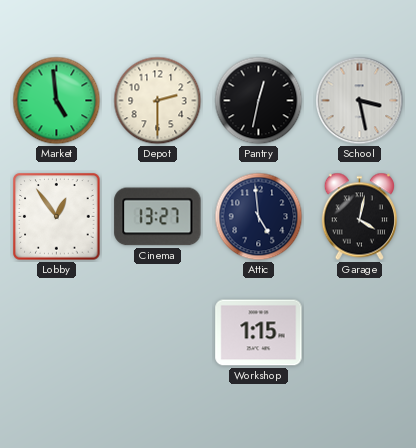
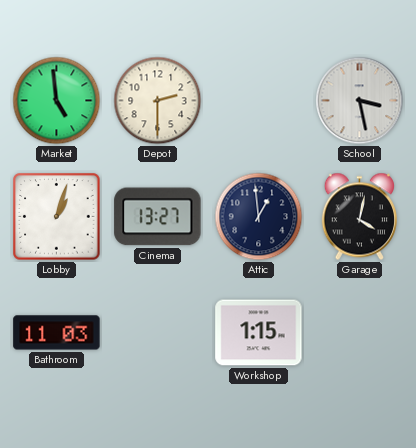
Pantry: 12:32 -> none
Lobby: 12:54 -> 1:03
Attic: 4:59 -> 12:59
Bathroom: none -> 11:03
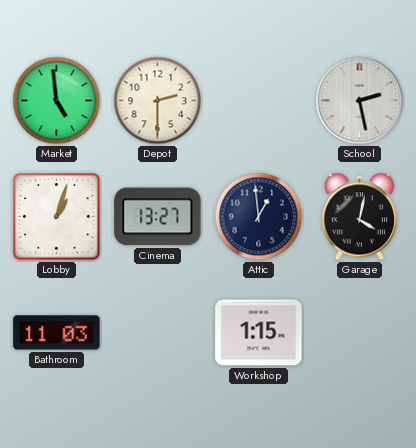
School: 3:28 -> 2:28
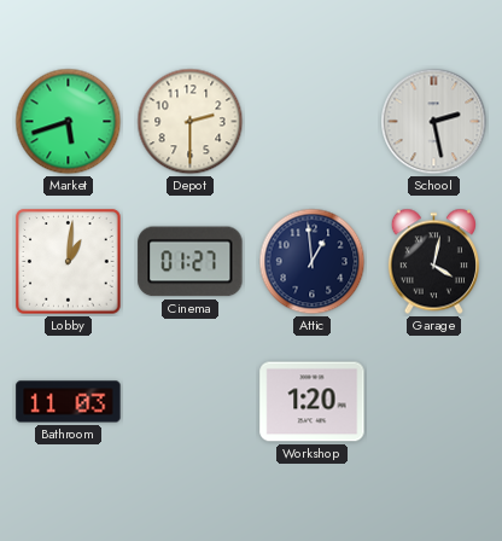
Market: 4:59 -> 5:42
Lobby: 1:03 -> 1:01
Cinema: 13:27 -> 01:27
Workshop: 1:15 -> 1:20
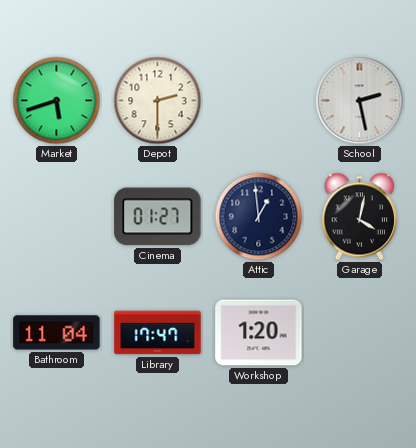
Lobby: 1:01 -> none
Bathroom: 11:03 -> 11:04
Library: none -> 17:47
